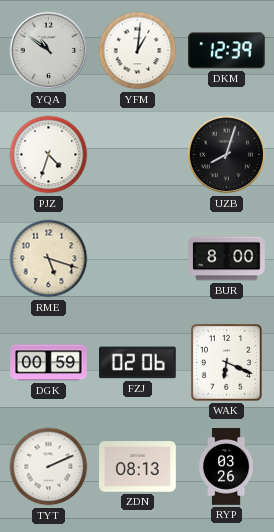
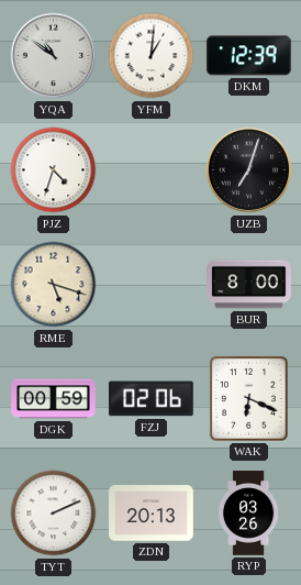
UZB: 8:03 -> 7:03
ZDN: 08:13 -> 20:13
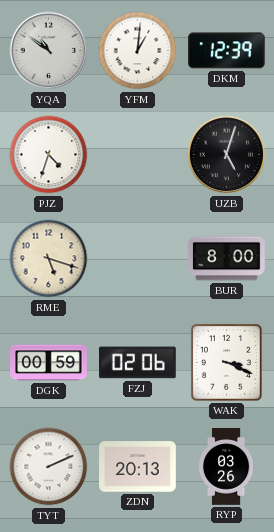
UZB: 7:03 -> 5:03
WAK: 6:19 -> 3:19
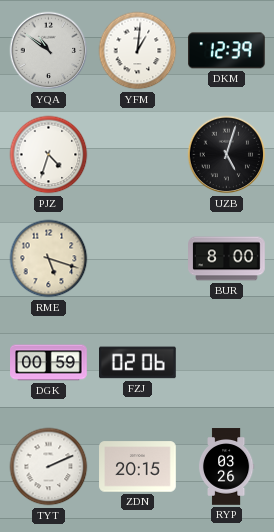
WAK: 3:19 -> none
ZDN: 20:13 -> 20:15
